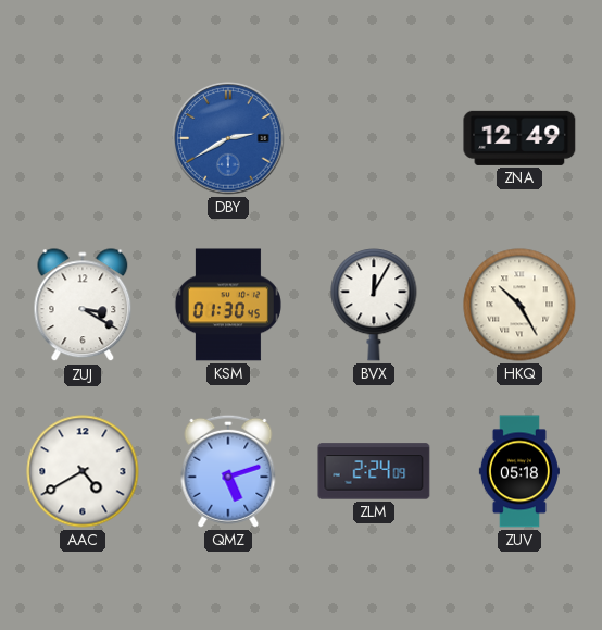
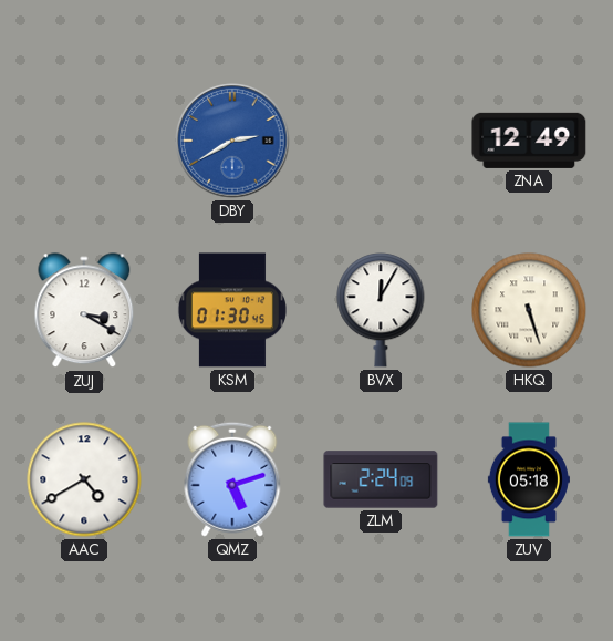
HKQ: 10:25 -> 5:27
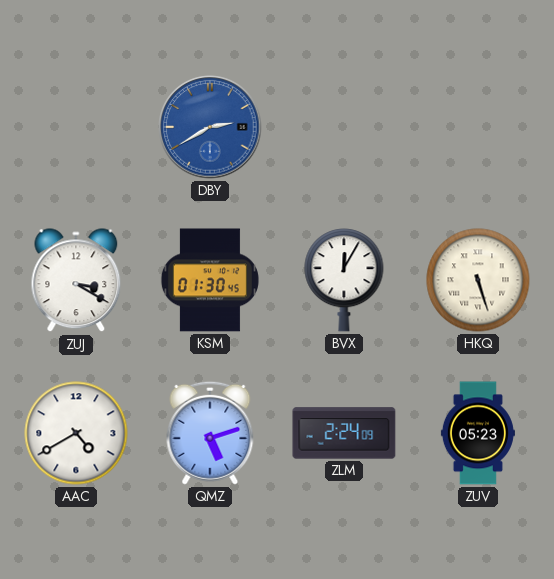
ZNA: 12:49 -> none
ZUV: 05:18 -> 05:23
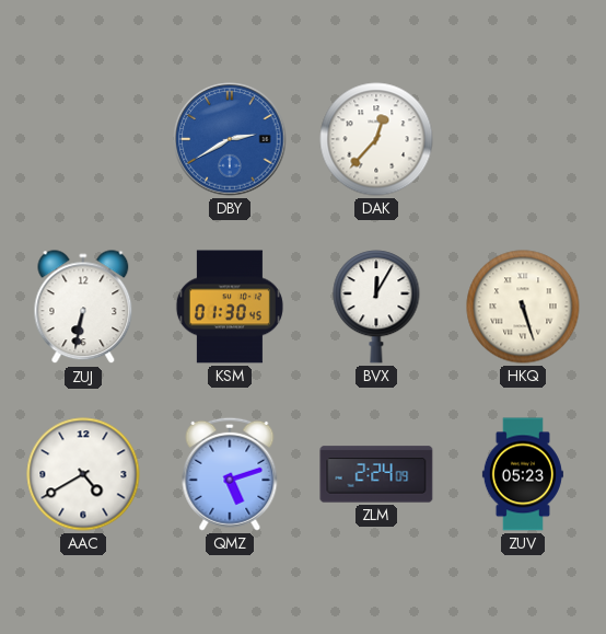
DAK: none -> 12:37
ZUJ: 3:20 -> 6:32
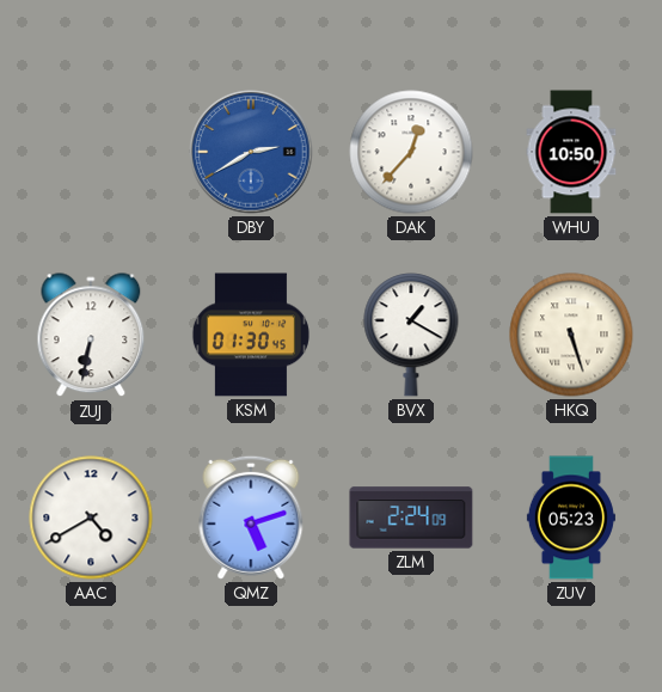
WHU: none -> 10:50
BVX: 12:05 -> 1:20
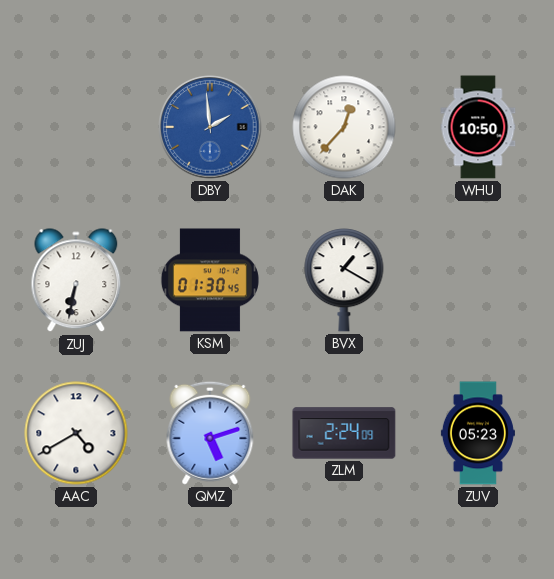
DBY: 2:40 -> 1:59
HKQ: 5:27 -> none
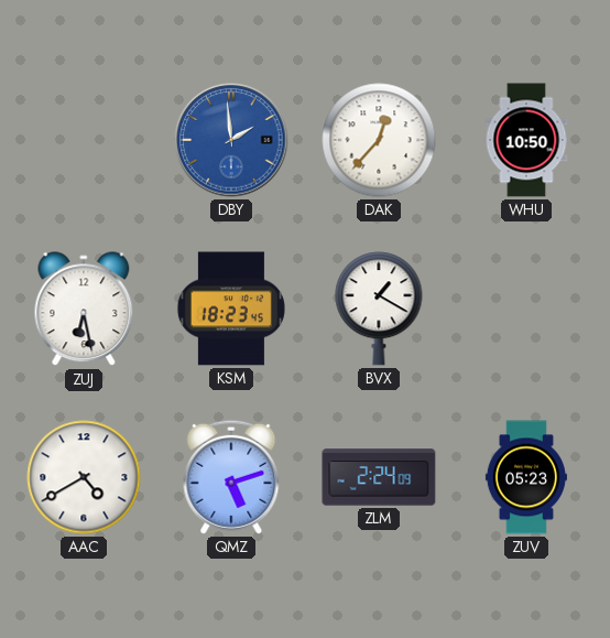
ZUJ: 6:32 -> 6:28
KSM: 01:30 -> 18:23
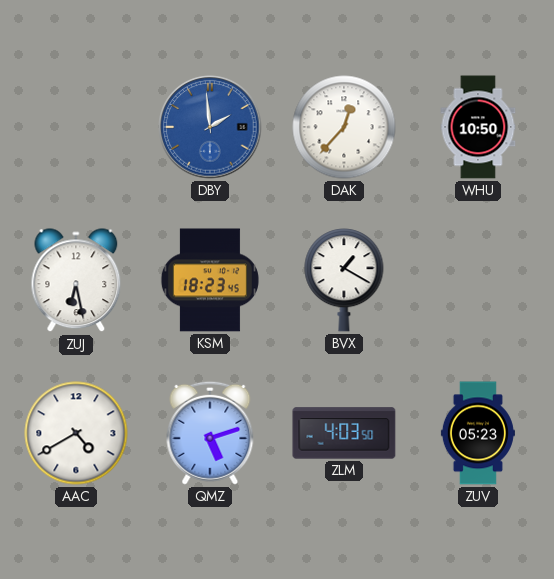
ZLM: 2:24 -> 4:03
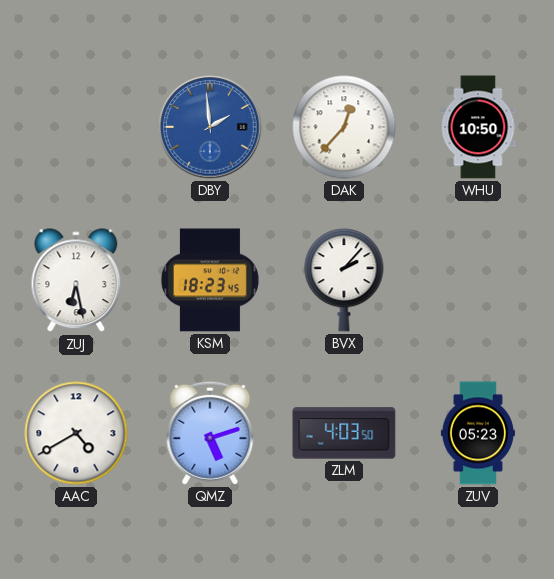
BVX: 1:20 -> 2:07
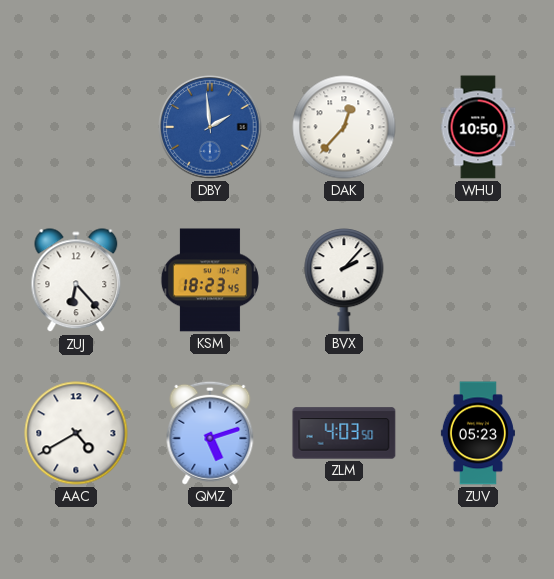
ZUJ: 6:28 -> 6:23
